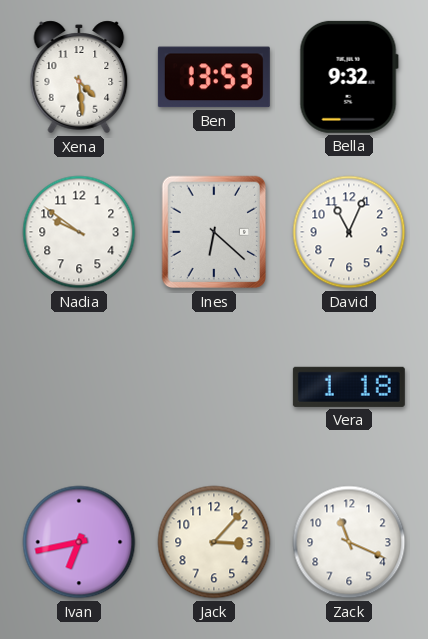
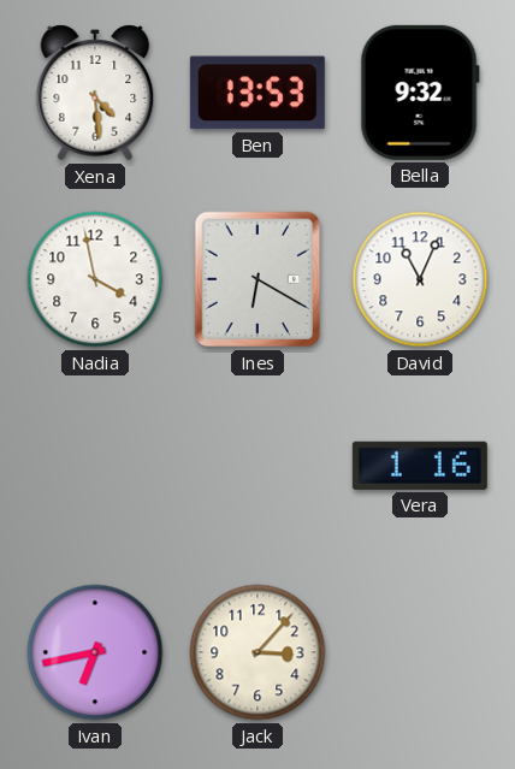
Nadia: 9:51 -> 3:58
Ines: 6:22 -> 6:20
Vera: 1:18 -> 1:16
Zack: 11:19 -> none
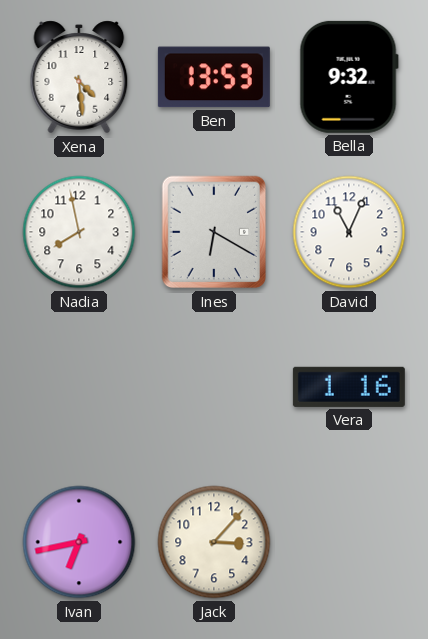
Nadia: 3:58 -> 7:58
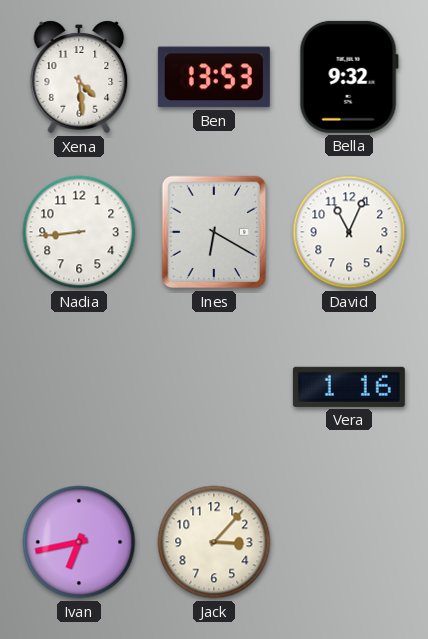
Nadia: 7:58 -> 8:44
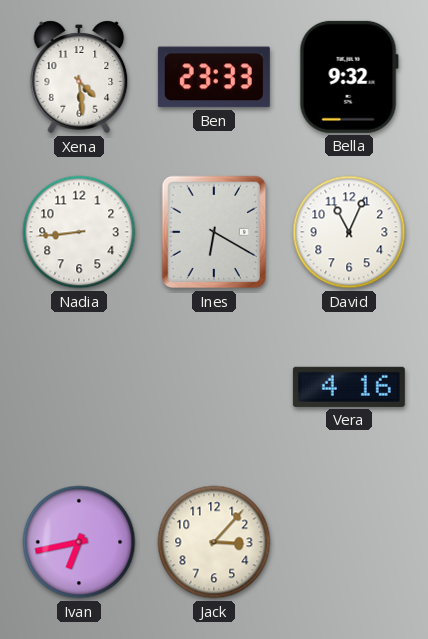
Ben: 13:53 -> 23:33
Vera: 1:16 -> 4:16
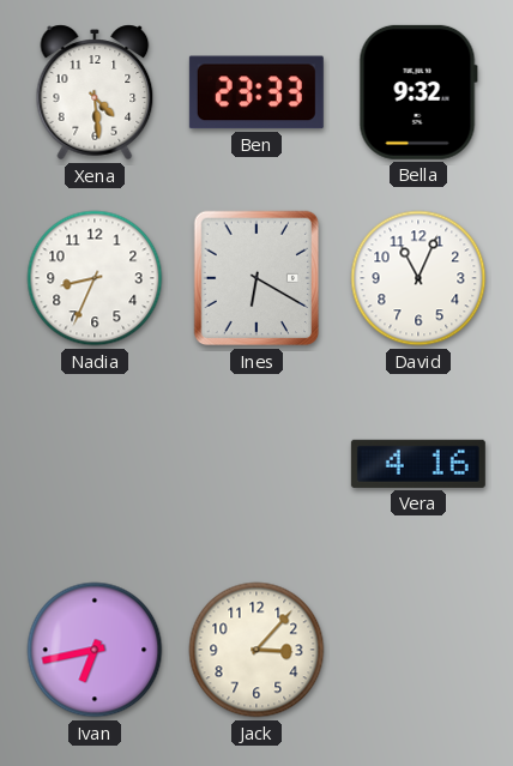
Nadia: 8:44 -> 8:34
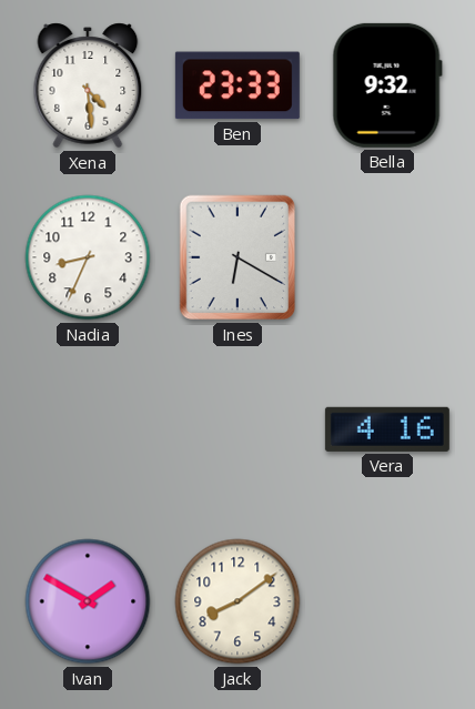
David: 11:04 -> none
Ivan: 6:43 -> 1:50
Jack: 3:07 -> 8:09
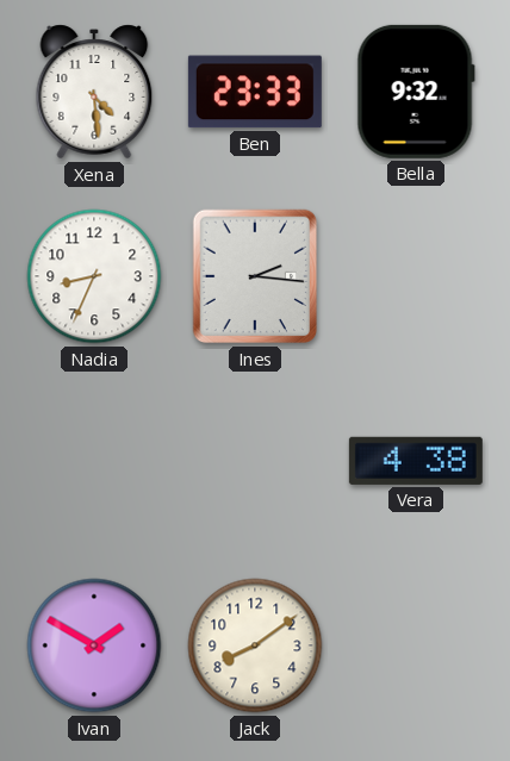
Ines: 6:20 -> 2:16
Vera: 4:16 -> 4:38
